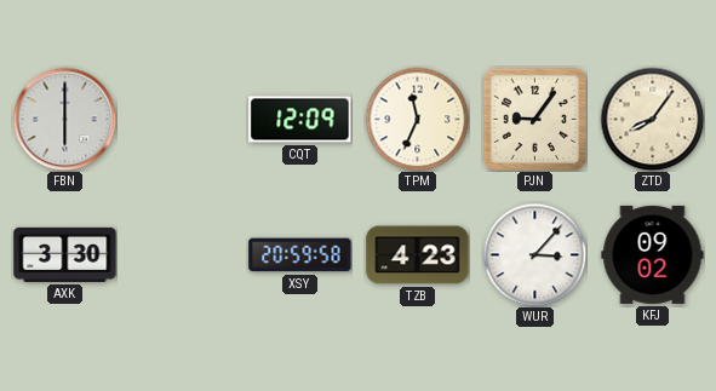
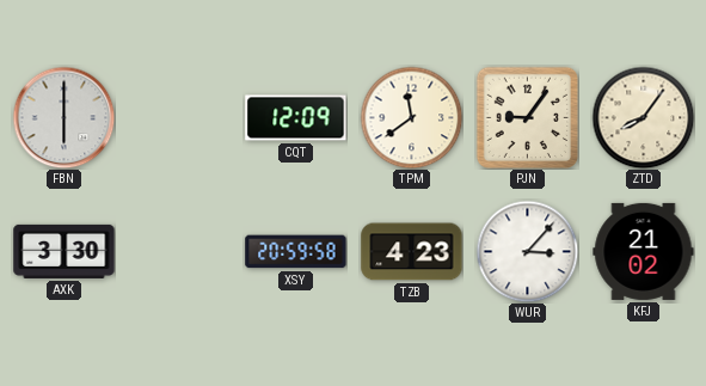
TPM: 11:34 -> 11:39
KFJ: 09:02 -> 21:02
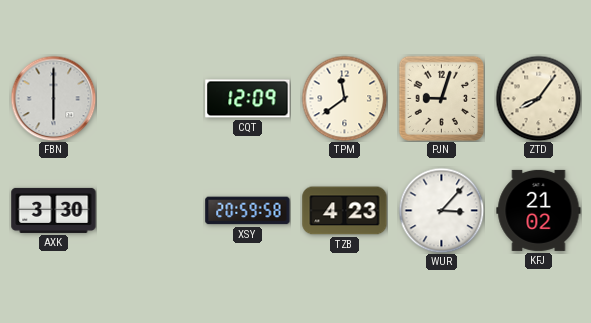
PJN: 9:06 -> 9:03
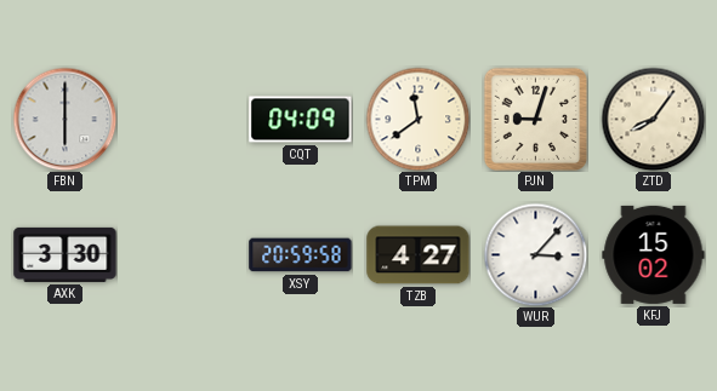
CQT: 12:09 -> 04:09
TZB: 4:23 -> 4:27
KFJ: 21:02 -> 15:02
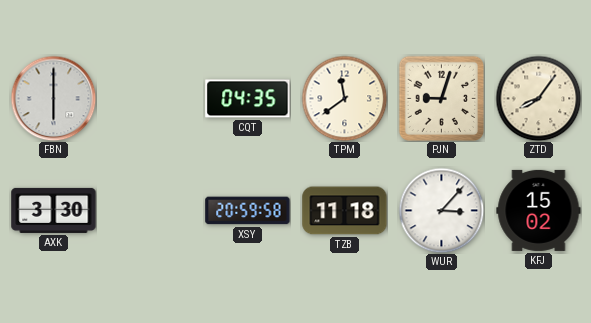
CQT: 04:09 -> 04:35
TZB: 4:27 -> 11:18
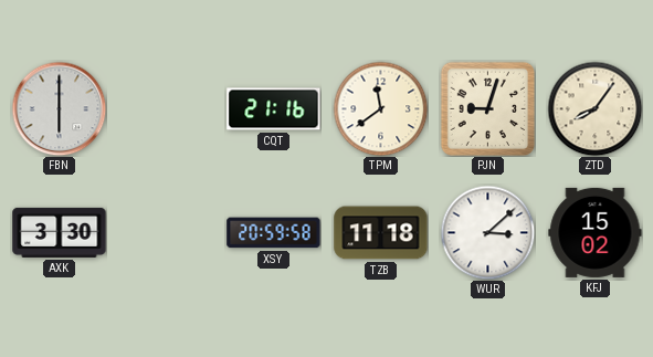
CQT: 04:35 -> 21:16
WUR: 3:07 -> 3:08
